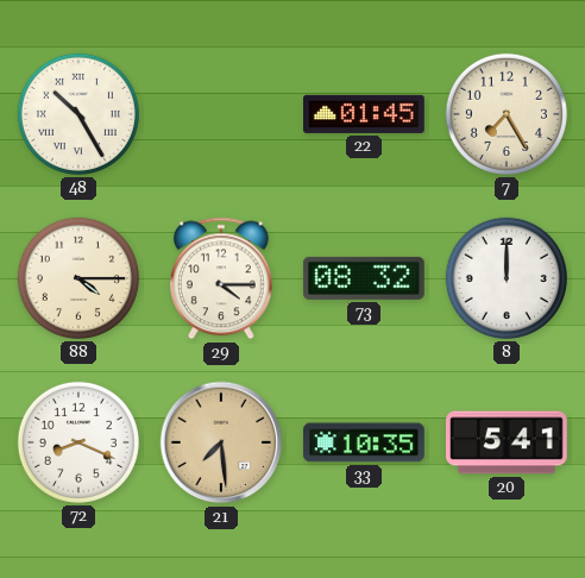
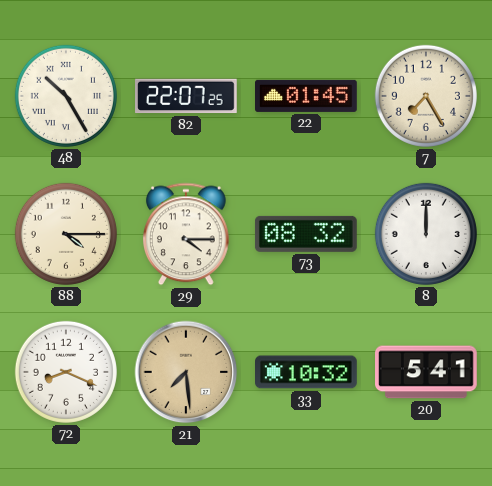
82: none -> 22:07
33: 10:35 -> 10:32
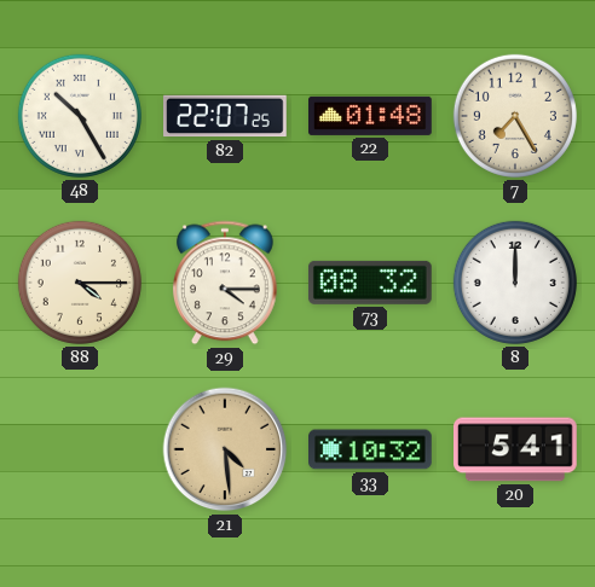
22: 01:45 -> 01:48
72: 8:19 -> none
21: 7:29 -> 4:29
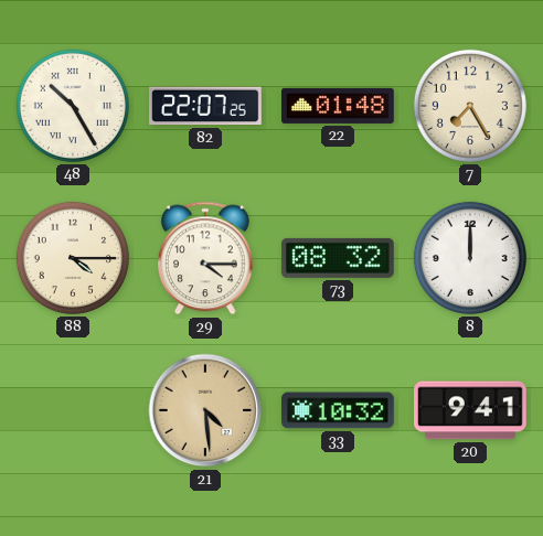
20: 5:41 -> 9:41
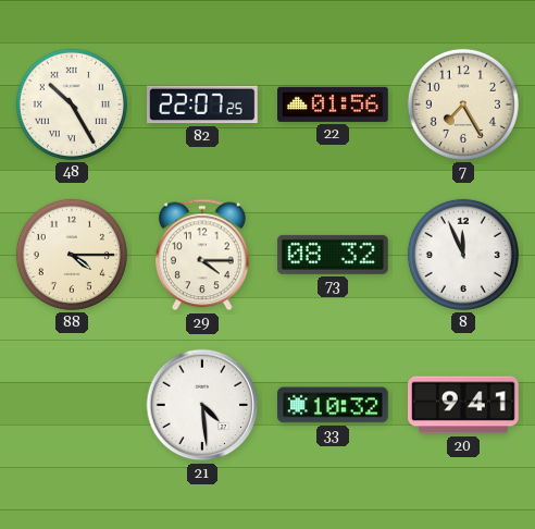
22: 01:48 -> 01:56
8: 12:00 -> 11:56
21 dial: champagne -> white
